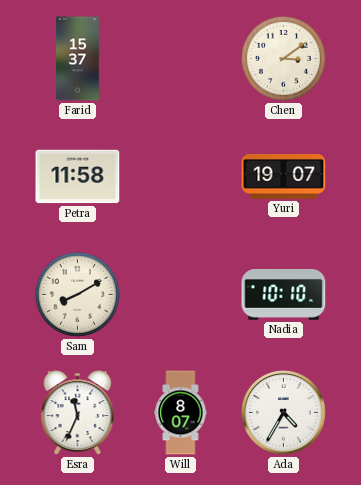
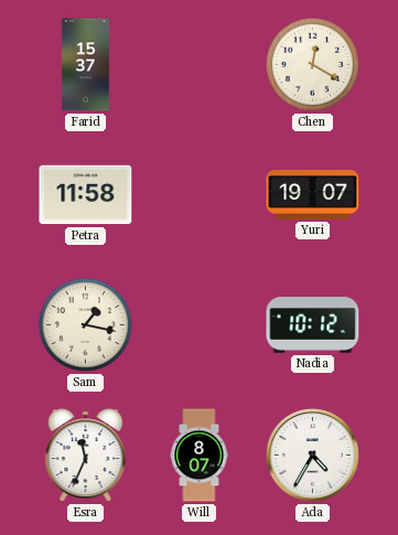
Chen: 3:09 -> 12:20
Sam: 8:10 -> 1:17
Nadia: 10:10 -> 10:12
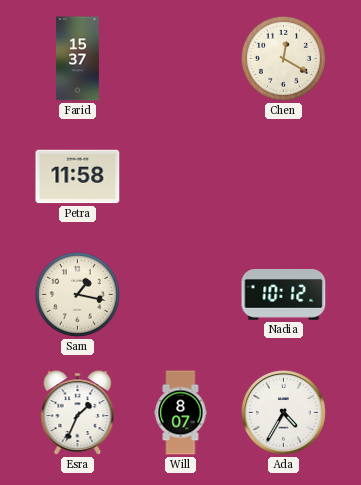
Yuri: 19:07 -> none
Esra: 11:34 -> 1:34
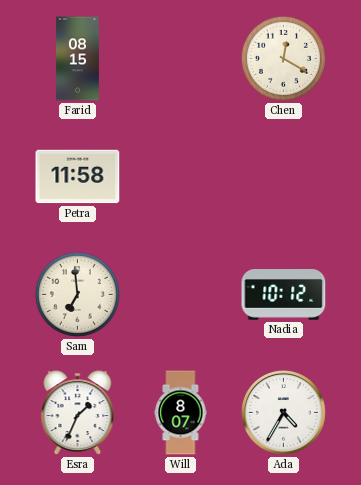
Farid: 15:37 -> 08:15
Sam: 1:17 -> 6:59
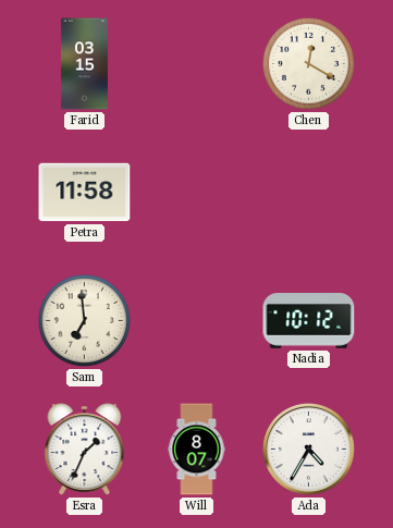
Farid: 08:15 -> 03:15
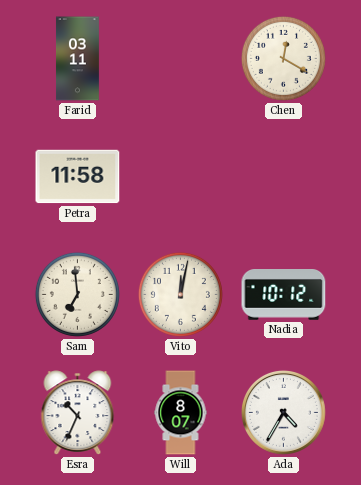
Farid: 03:15 -> 03:11
Vito: none -> 12:02
Esra: 1:34 -> 10:34
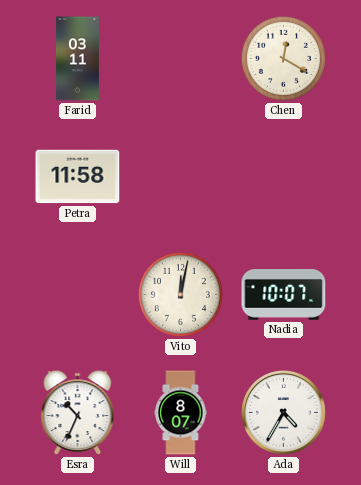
Sam: 6:59 -> none
Nadia: 10:12 -> 10:07
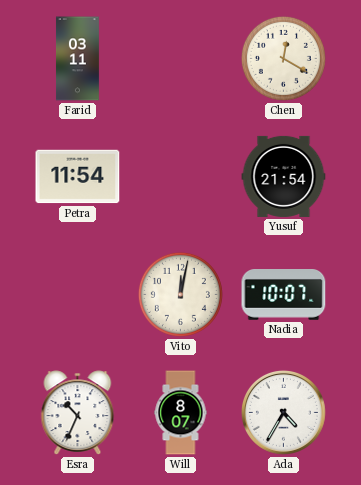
Petra: 11:58 -> 11:54
Yusuf: none -> 21:54
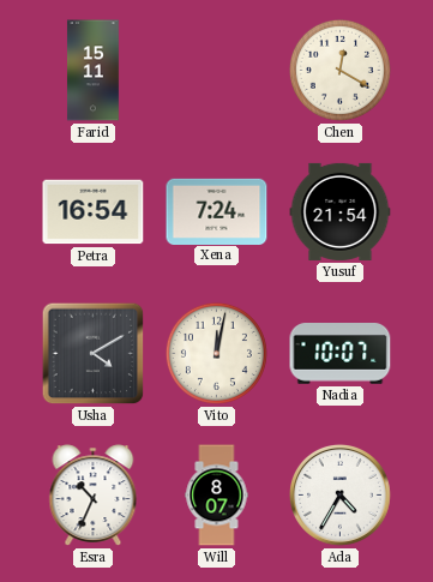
Farid: 03:11 -> 15:11
Petra: 11:54 -> 16:54
Xena: none -> 7:24
Usha: none -> 4:10
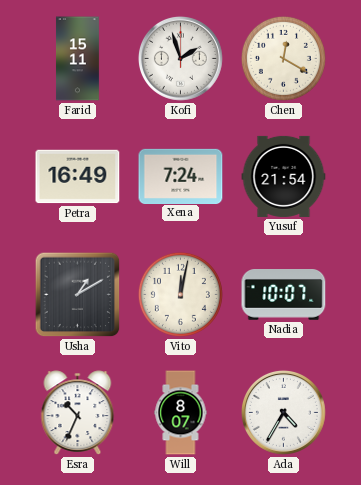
Kofi: none -> 1:57
Petra: 16:54 -> 16:49
Usha: 4:10 -> 1:10
